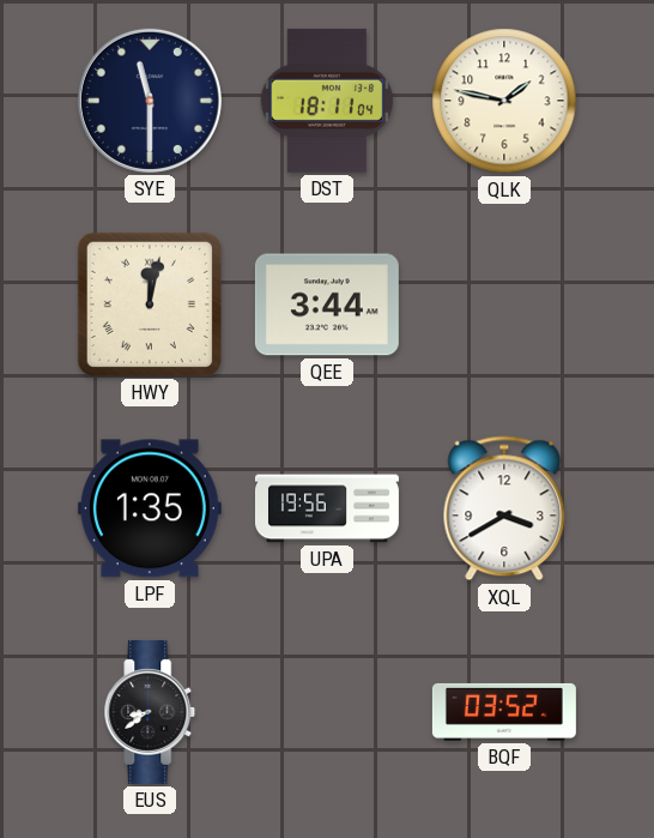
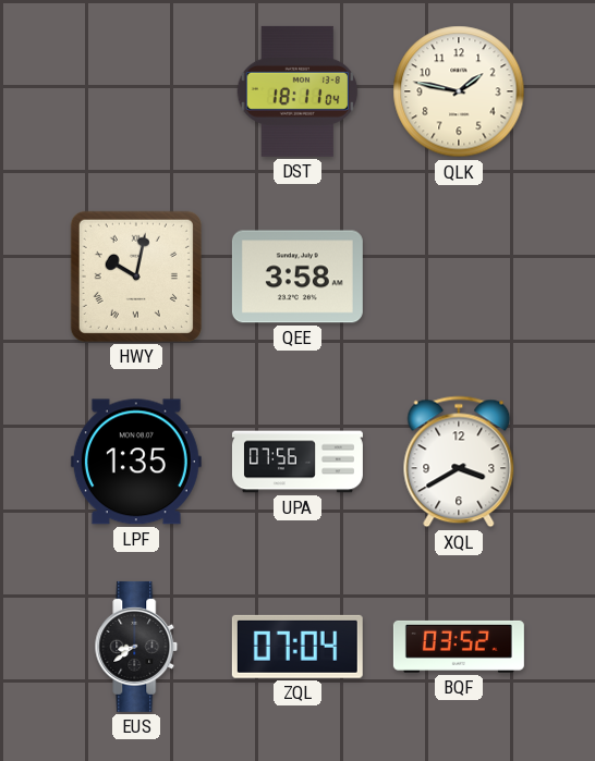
SYE: 11:30 -> none
HWY: 12:02 -> 10:02
QEE: 3:44 -> 3:58
UPA: 19:56 -> 07:56
ZQL: none -> 07:04
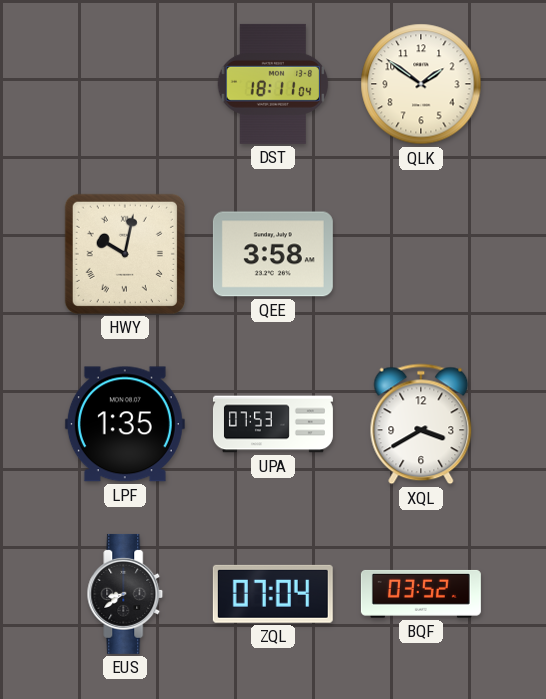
QLK: 1:47 -> 1:51
UPA: 07:56 -> 07:53
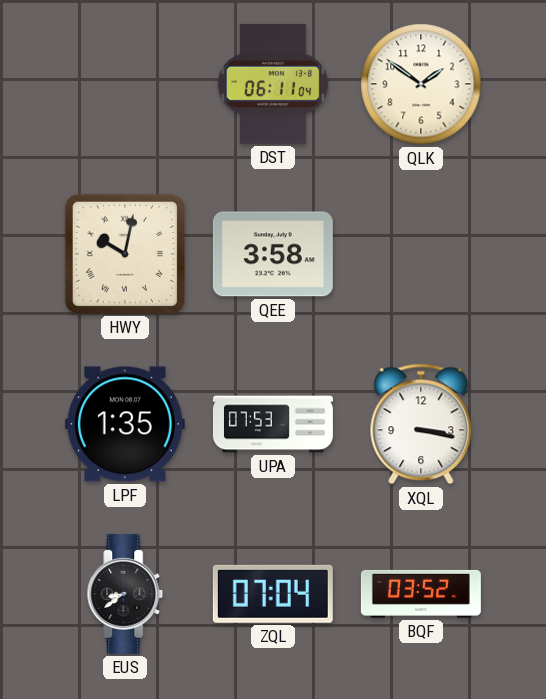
DST: 18:11 -> 06:11
XQL: 3:40 -> 3:17
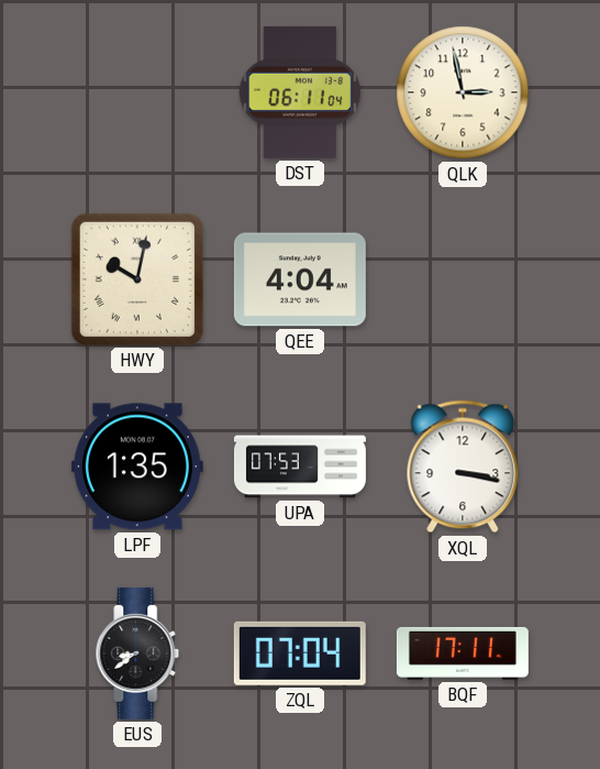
QLK: 1:51 -> 2:58
QEE: 3:58 -> 4:04
BQF: 03:52 -> 17:11
